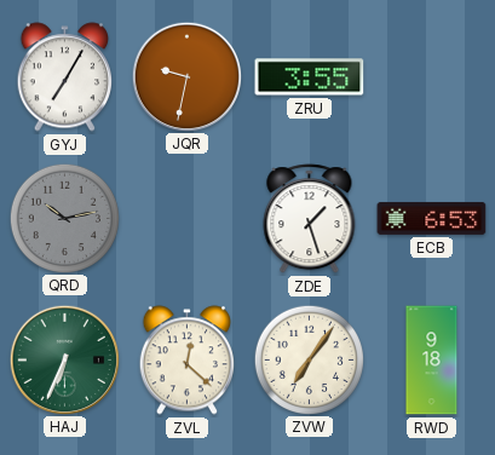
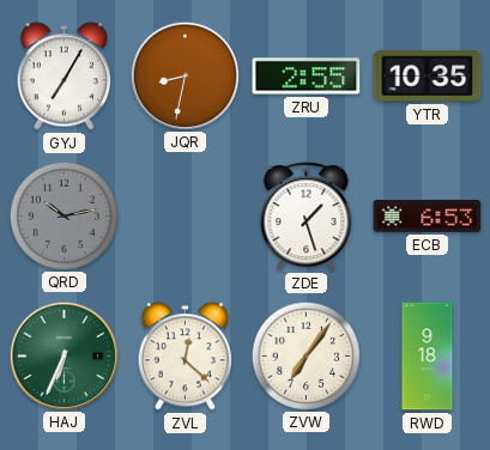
JQR: 9:32 -> 8:32
ZRU: 3:55 -> 2:55
YTR: none -> 10:35
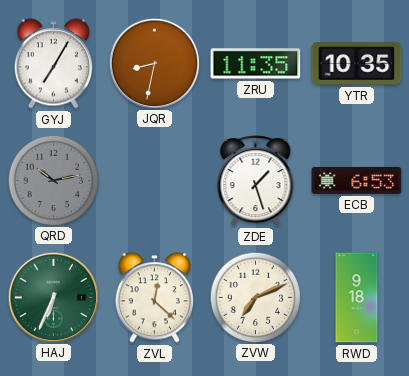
ZRU: 2:55 -> 11:35
ZVW: 7:06 -> 7:11
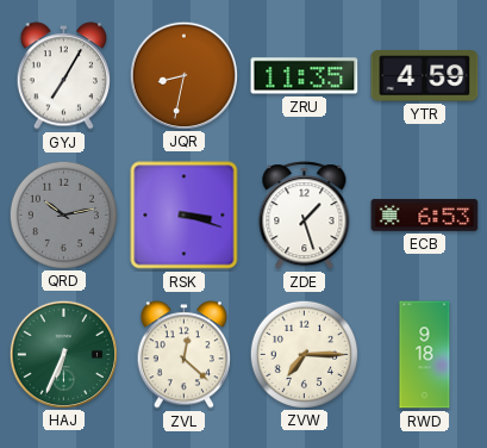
YTR: 10:35 -> 4:59
RSK: none -> 3:18
ZVW: 7:11 -> 7:15
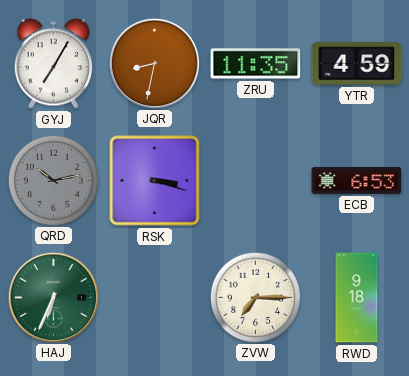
ZDE: 1:27 -> none
ZVL: 12:22 -> none
